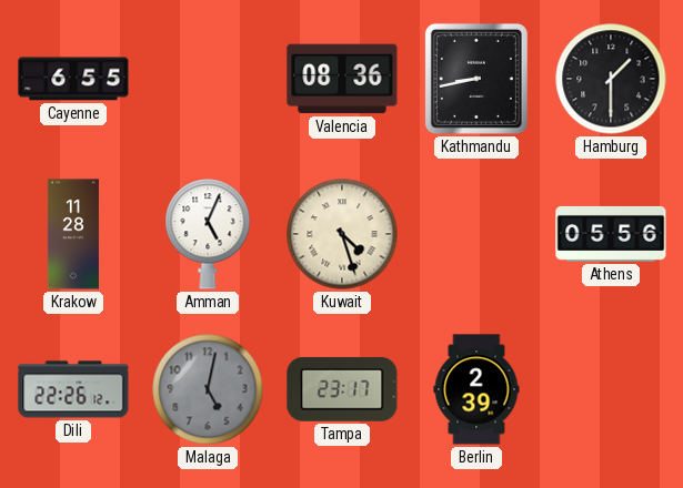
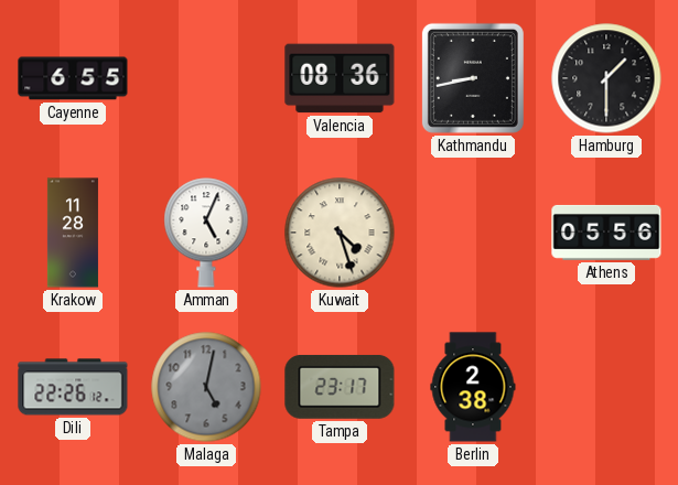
Berlin: 2:39 -> 2:38
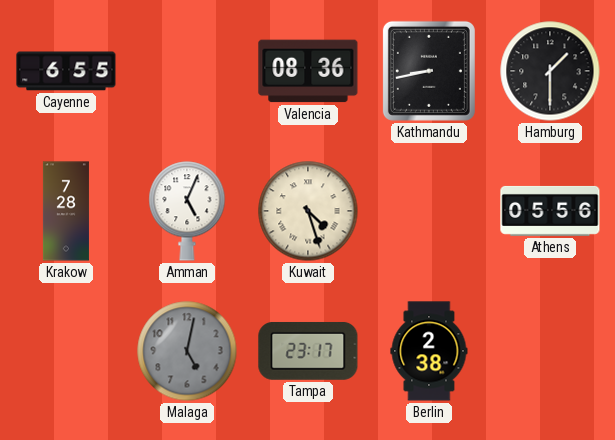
Krakow: 11:28 -> 7:28
Dili: 22:26 -> none
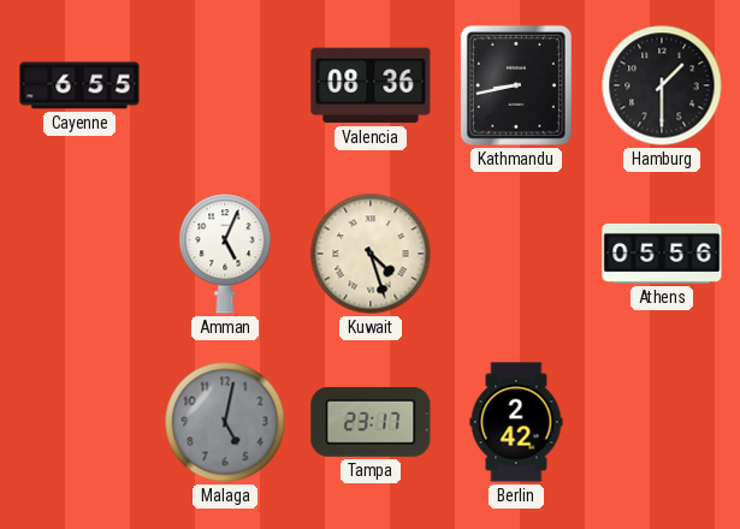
Krakow: 7:28 -> none
Berlin: 2:38 -> 2:42
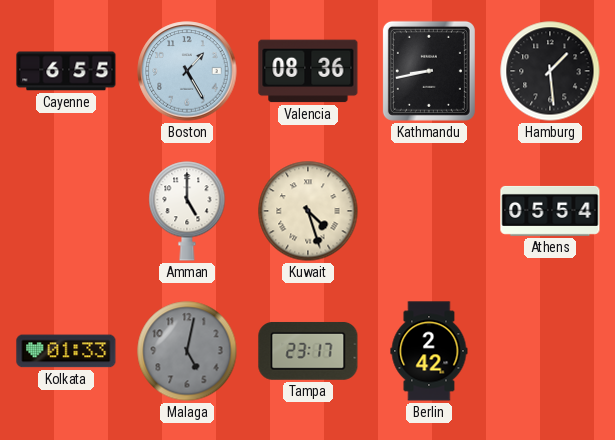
Boston: none -> 1:25
Hamburg: 1:30 -> 1:29
Amman: 5:04 -> 5:00
Athens: 05:56 -> 05:54
Kolkata: none -> 01:33
